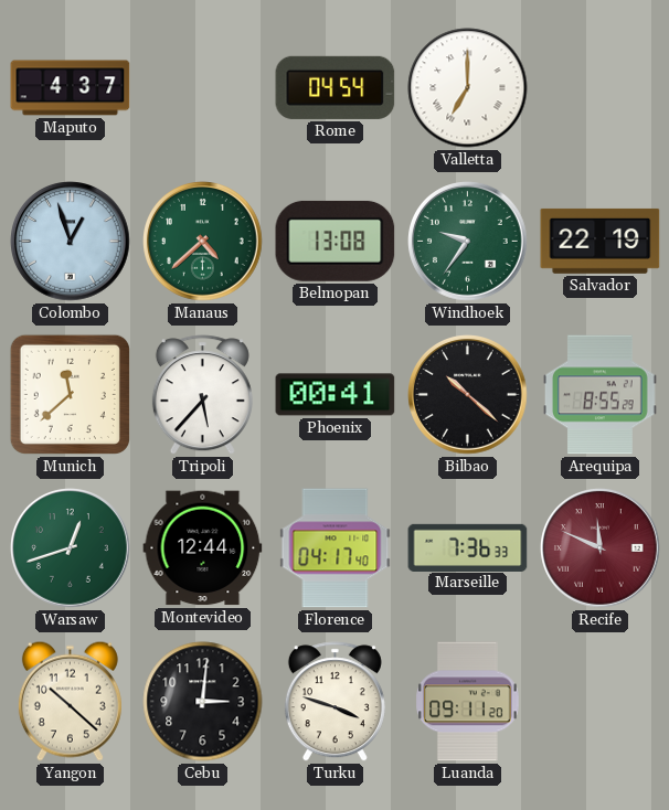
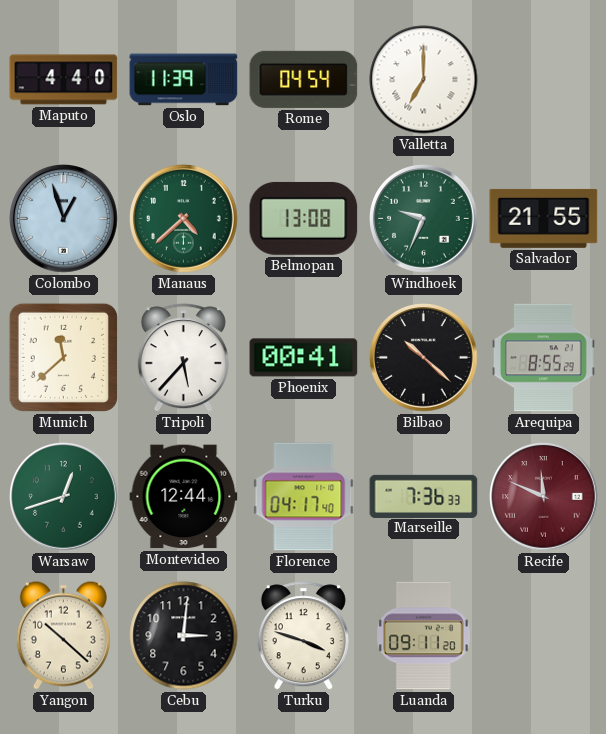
Maputo: 4:37 -> 4:40
Oslo: none -> 11:39
Windhoek: 9:36 -> 9:34
Salvador: 22:19 -> 21:55
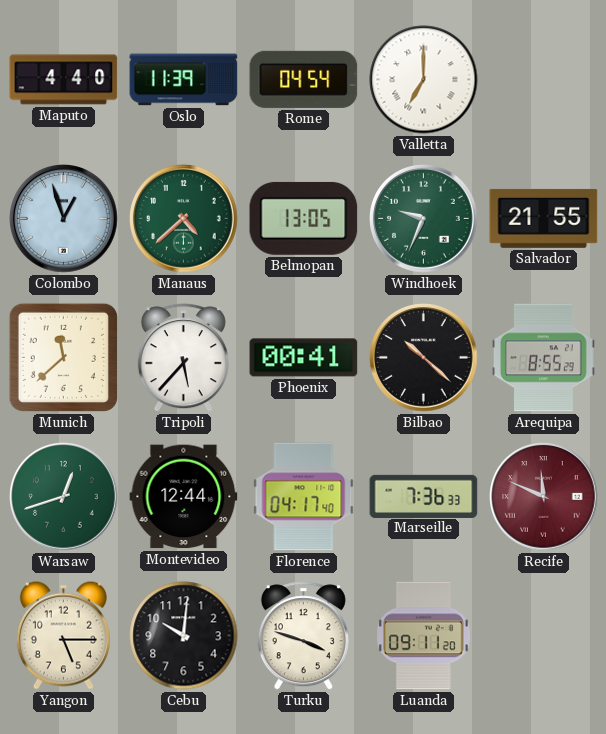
Belmopan: 13:08 -> 13:05
Yangon: 10:22 -> 5:15
Cebu: 3:01 -> 10:01
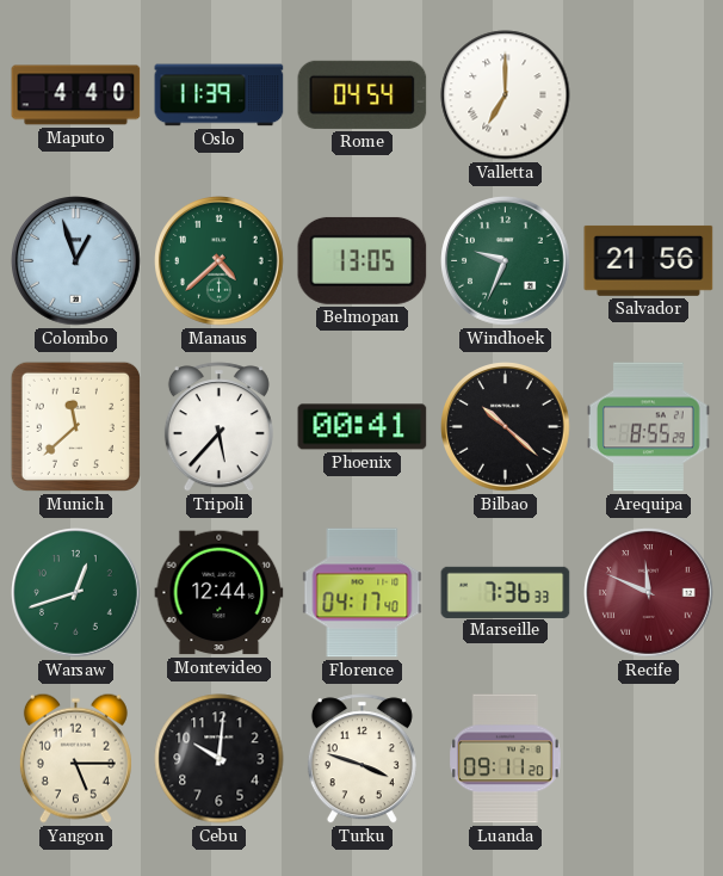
Salvador: 21:55 -> 21:56
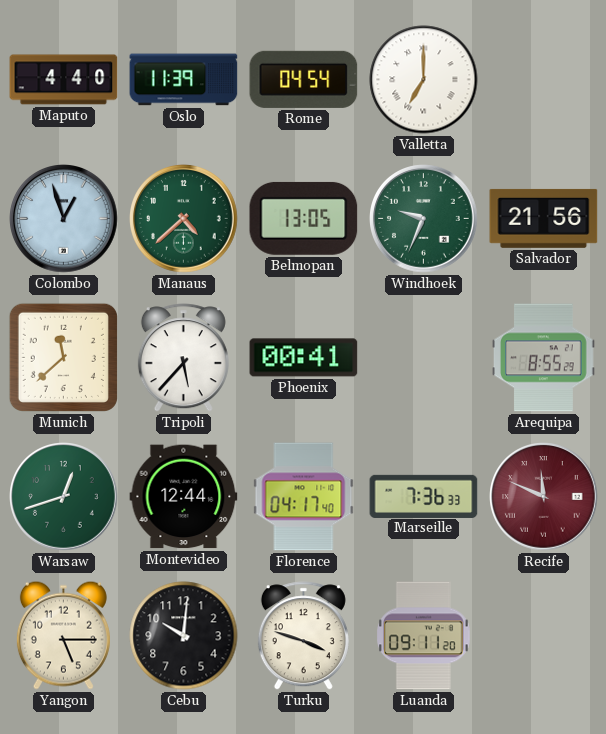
Bilbao: 10:22 -> none
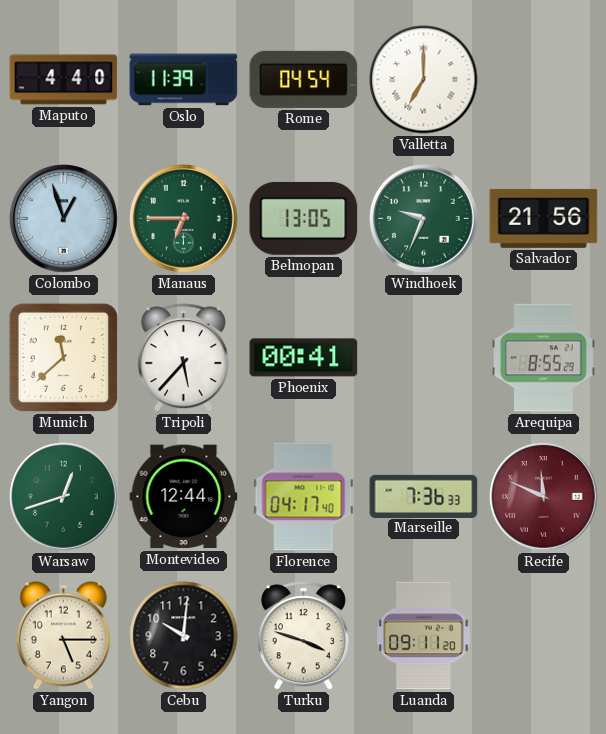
Manaus: 4:38 -> 6:45
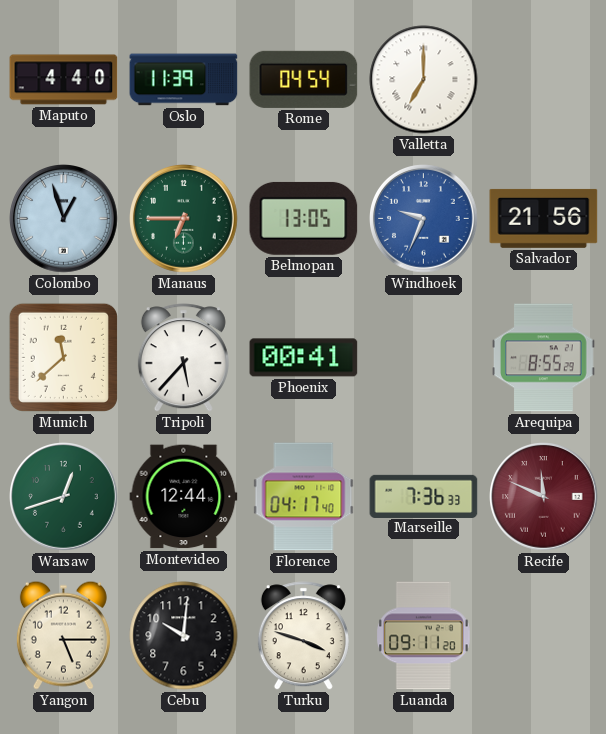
Windhoek dial: green -> blue
